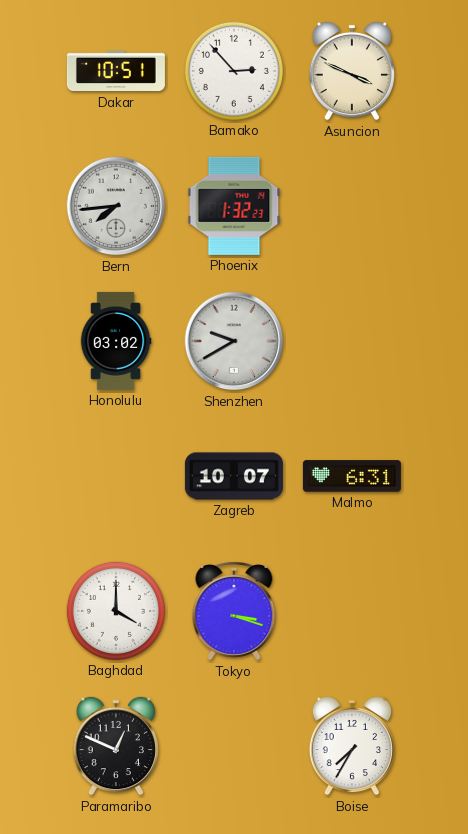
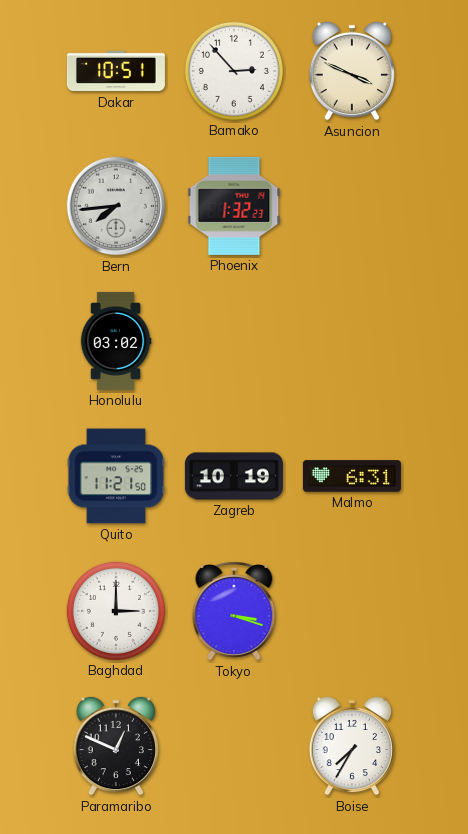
Shenzhen: 9:40 -> none
Quito: none -> 11:21
Zagreb: 10:07 -> 10:19
Baghdad: 4:00 -> 3:00
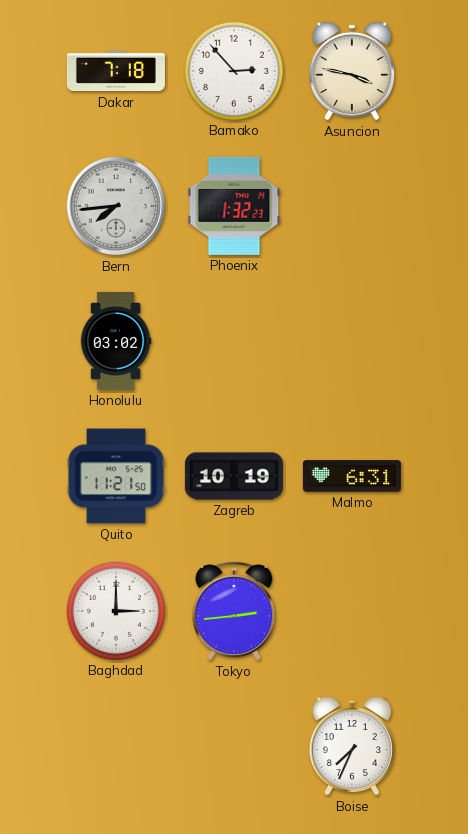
Dakar: 10:51 -> 7:18
Asuncion: 3:49 -> 3:47
Tokyo: 3:18 -> 2:44
Paramaribo: 12:49 -> none
Boise: 7:35 -> 7:34
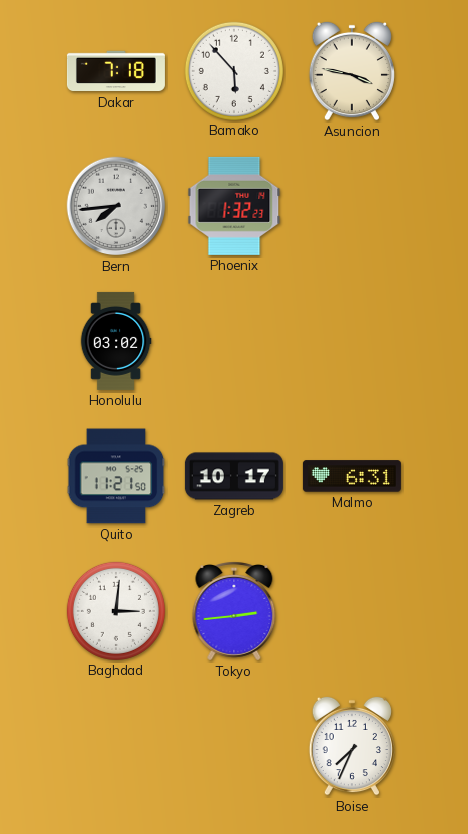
Bamako: 2:53 -> 5:53
Zagreb: 10:19 -> 10:17
Baghdad: 3:00 -> 3:01
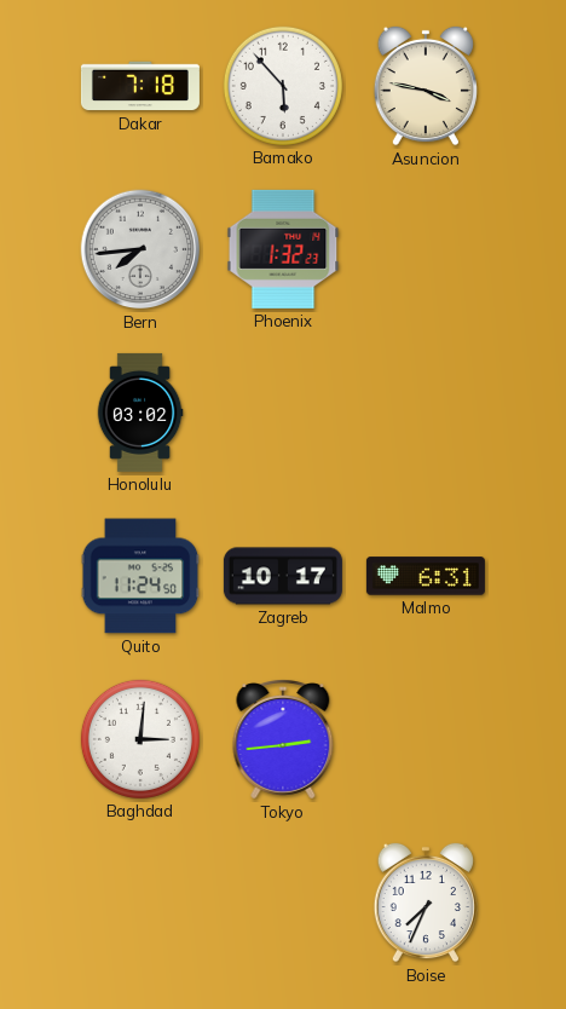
Quito: 11:21 -> 11:24
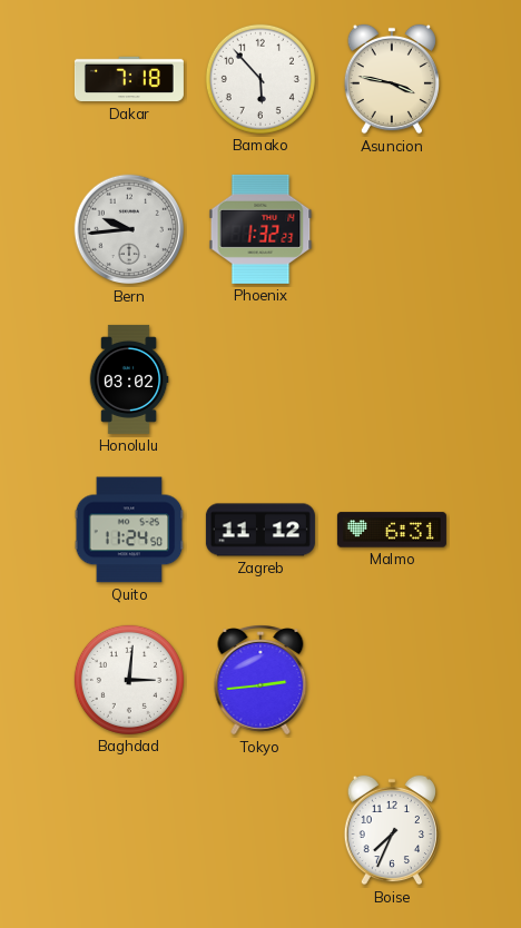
Bern: 7:44 -> 9:44
Zagreb: 10:17 -> 11:12
